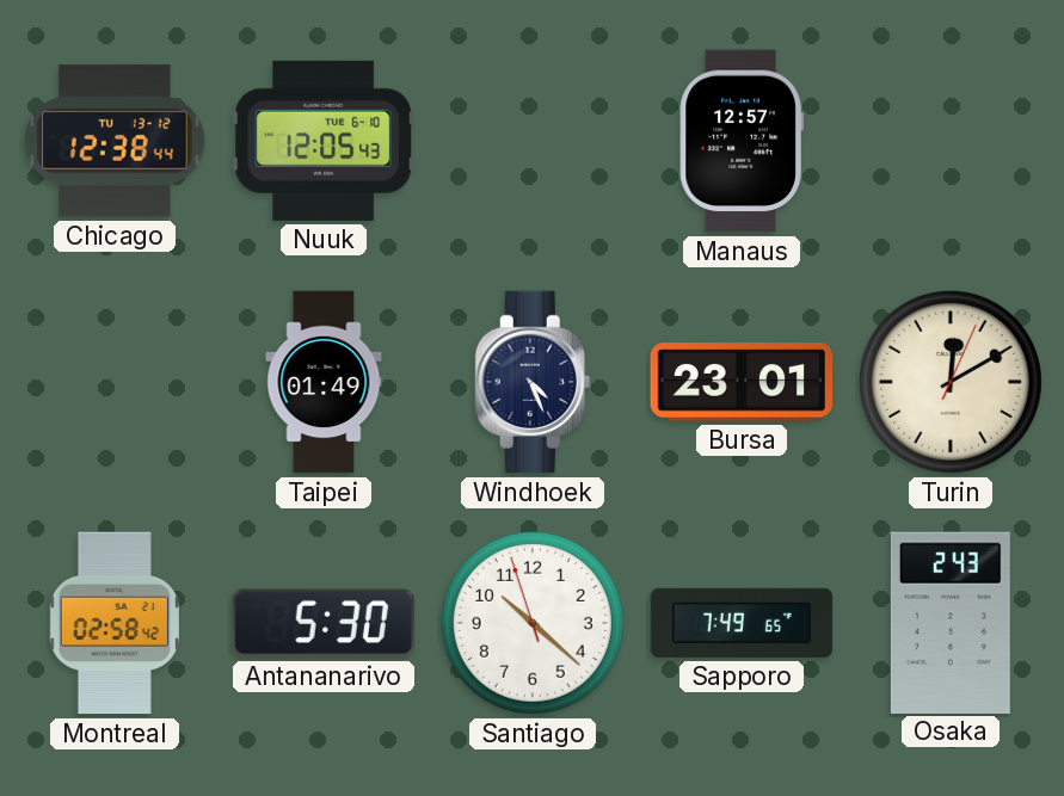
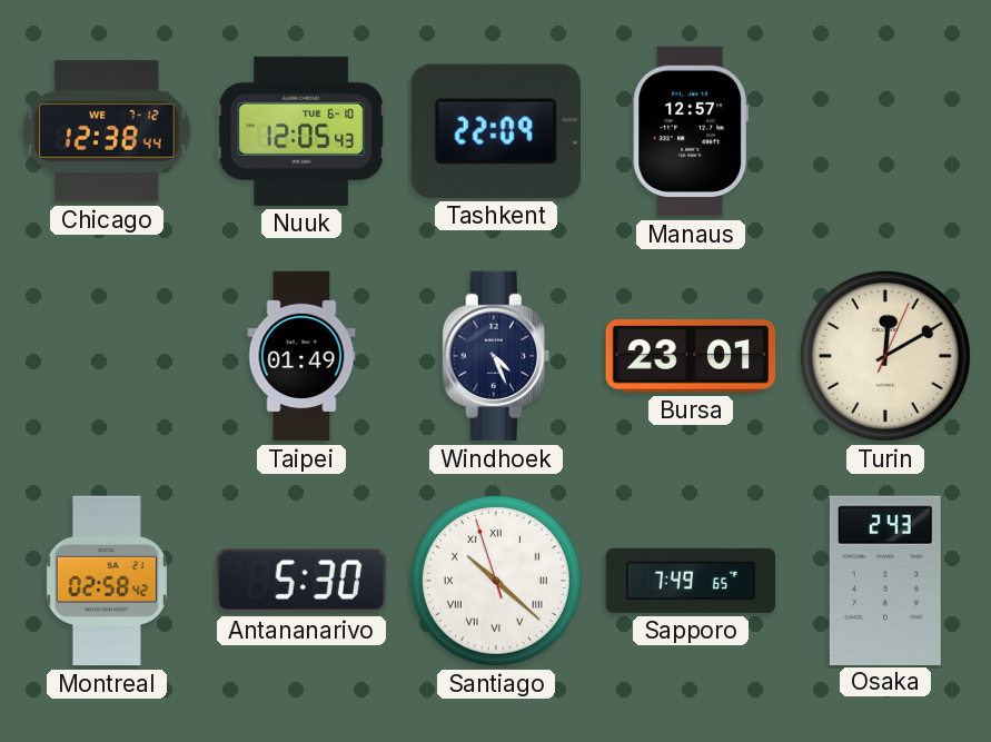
Chicago date: TU 13-12 -> WE 7-12
Tashkent: none -> 22:09
Santiago numerals: Arabic -> Roman
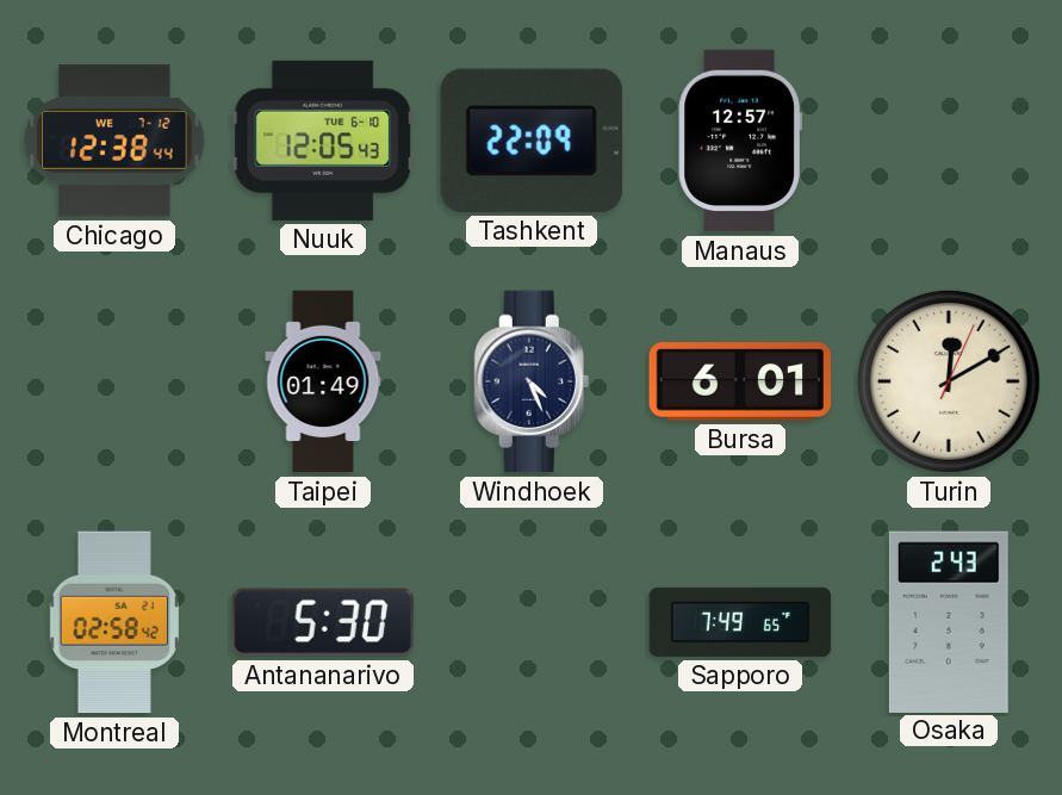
Bursa: 23:01 -> 6:01
Santiago: 10:21 -> none
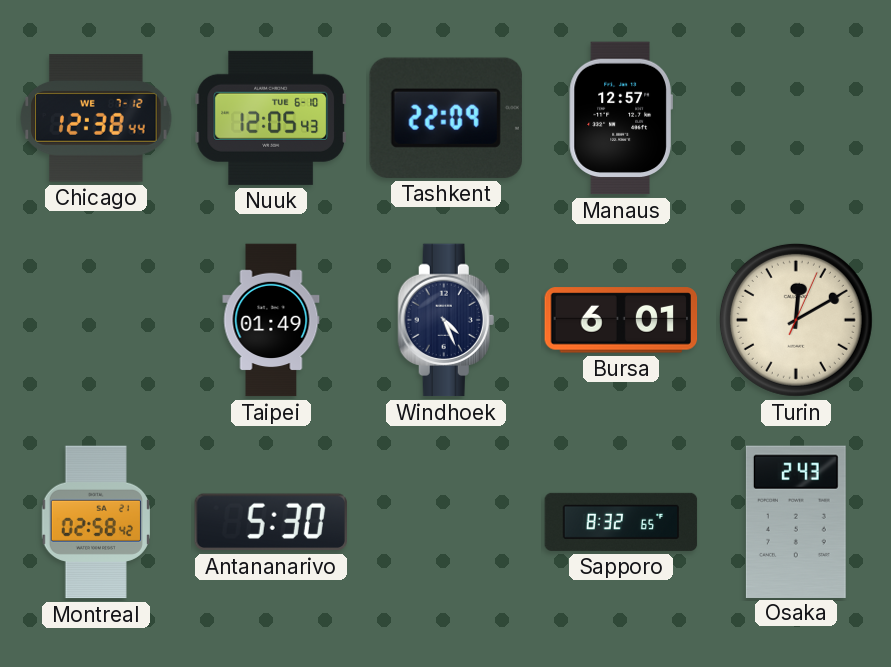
Sapporo: 7:49 -> 8:32
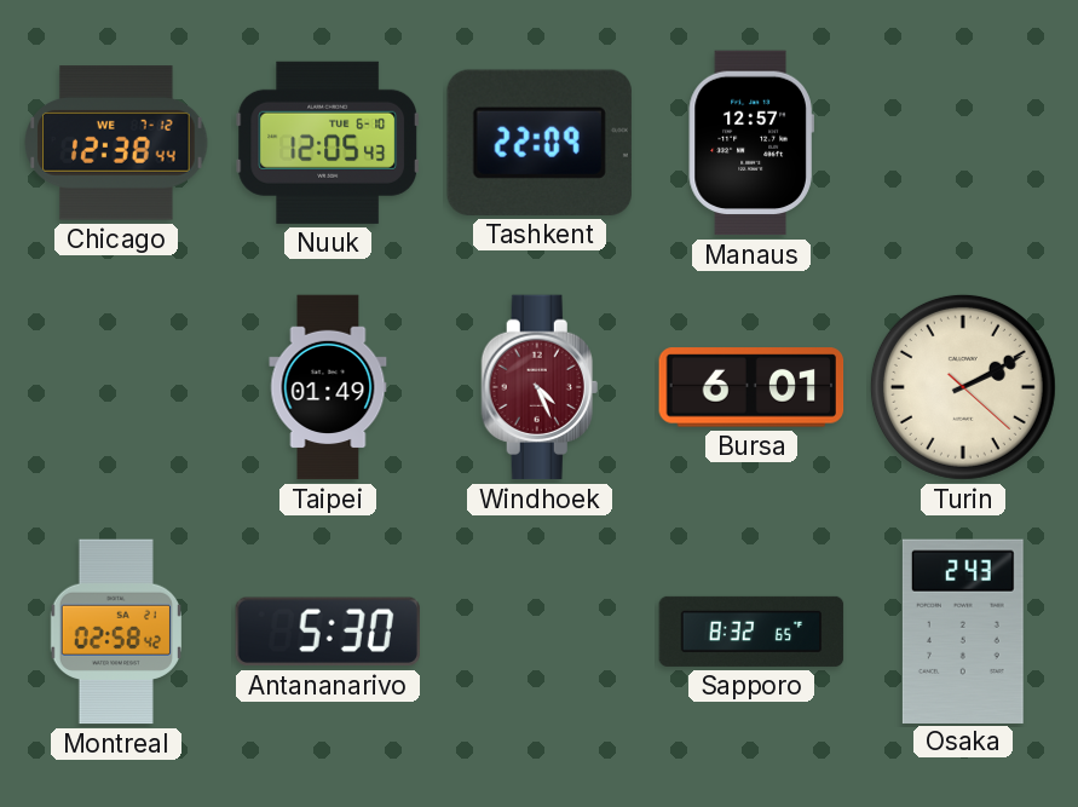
Windhoek dial: navy -> burgundy
Turin: 12:10 -> 2:10
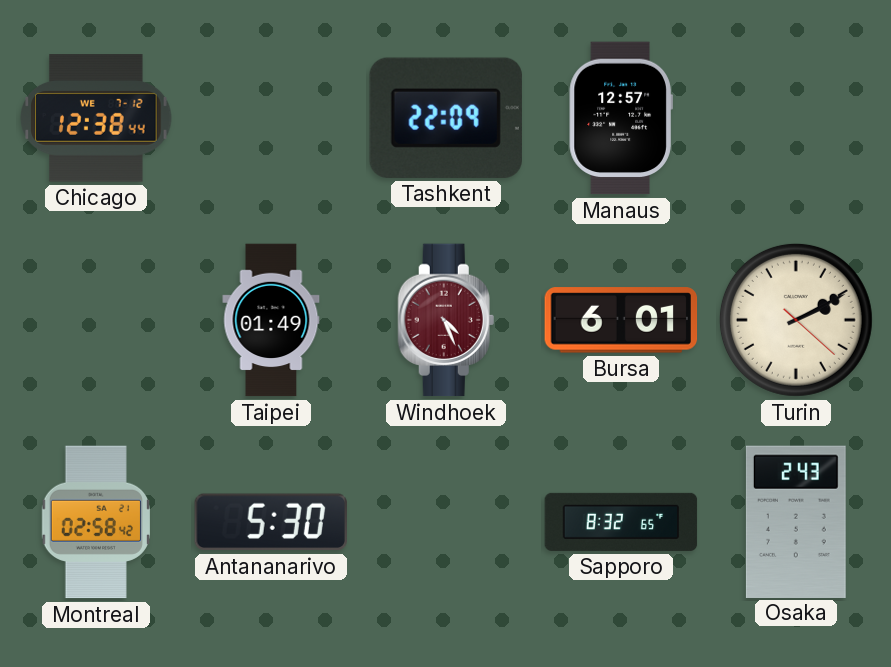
Nuuk: 12:05 -> none
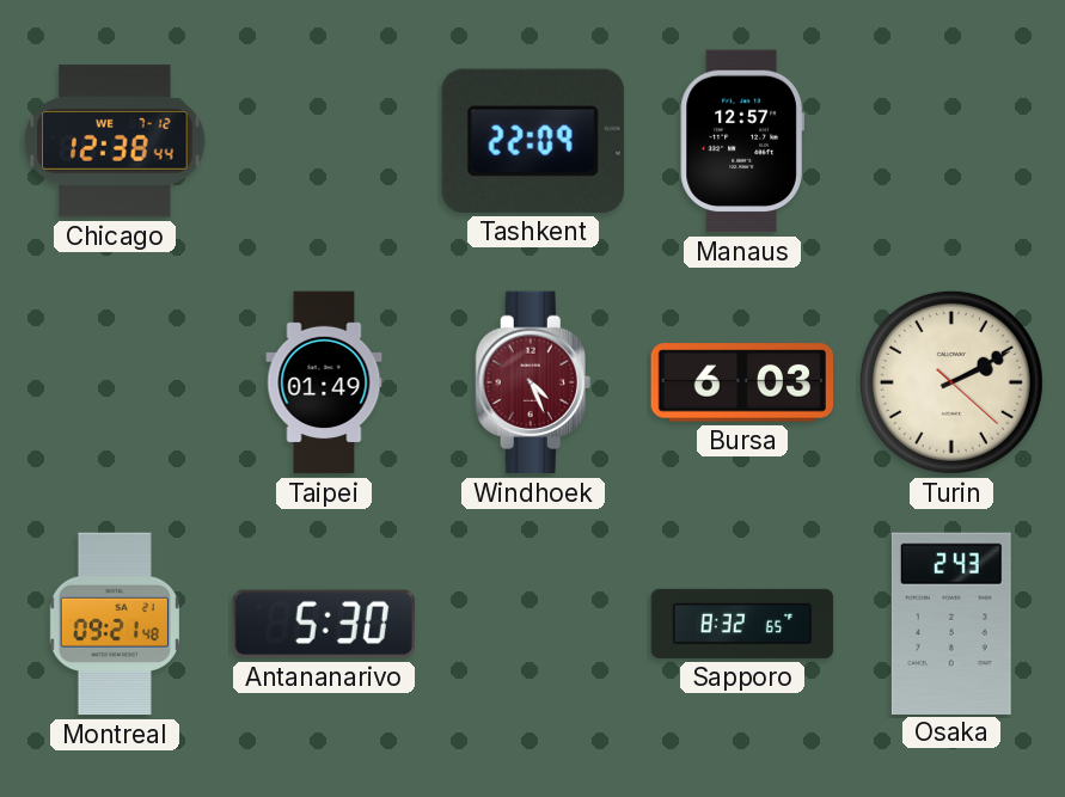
Bursa: 6:01 -> 6:03
Montreal: 02:58 -> 09:21
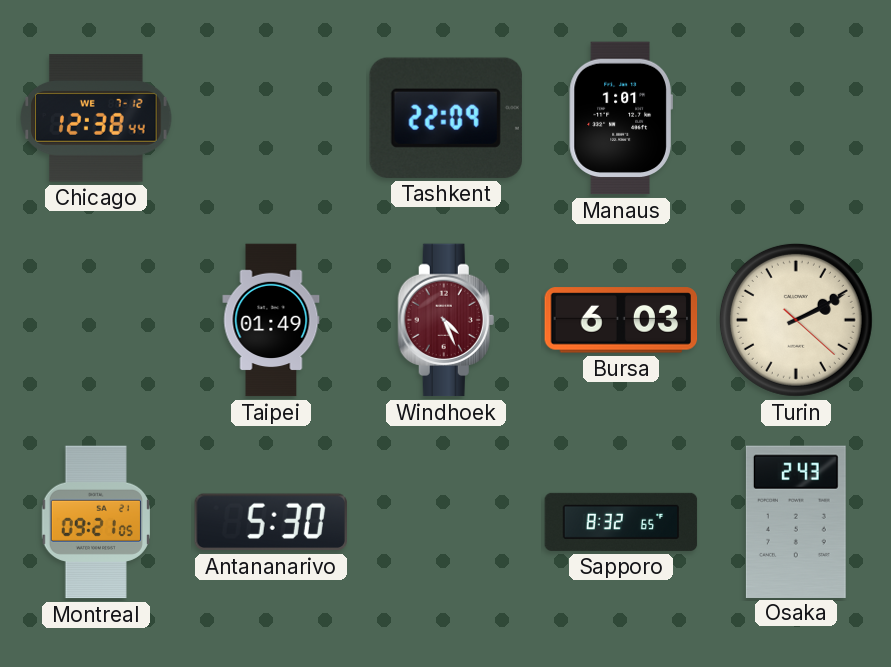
Manaus: 12:57 -> 1:01
Montreal: 09:21:48 -> 09:21:05
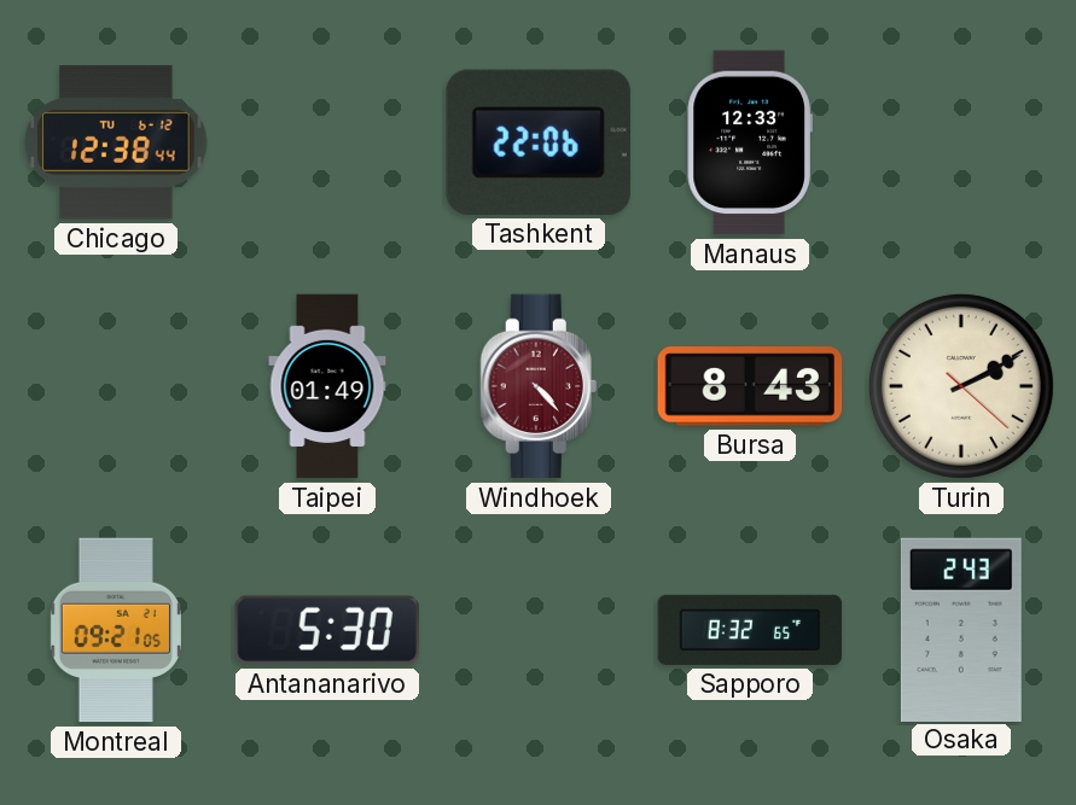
Chicago date: WE 7-12 -> TU 6-12
Tashkent: 22:09 -> 22:06
Manaus: 1:01 -> 12:33
Windhoek: 4:26 -> 4:23
Bursa: 6:03 -> 8:43
